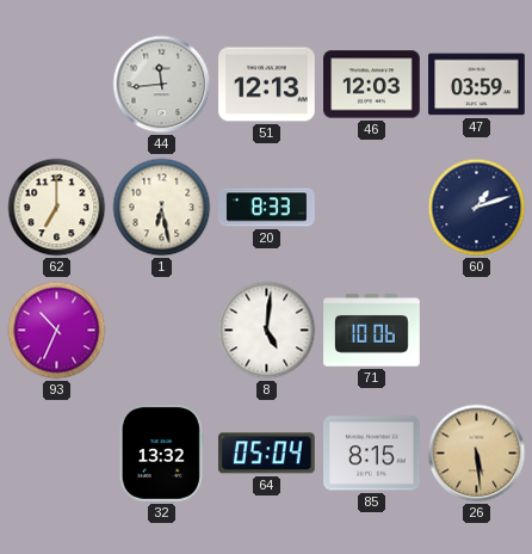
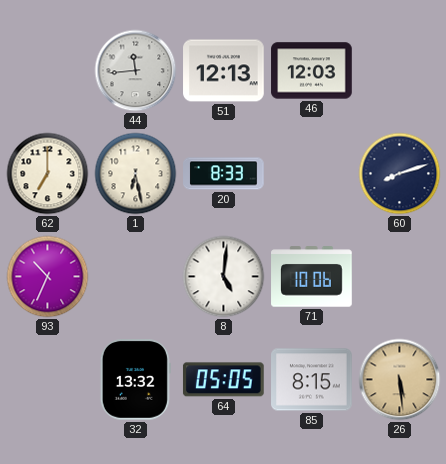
47: 03:59 -> none
60: 1:12 -> 8:12
64: 05:04 -> 05:05
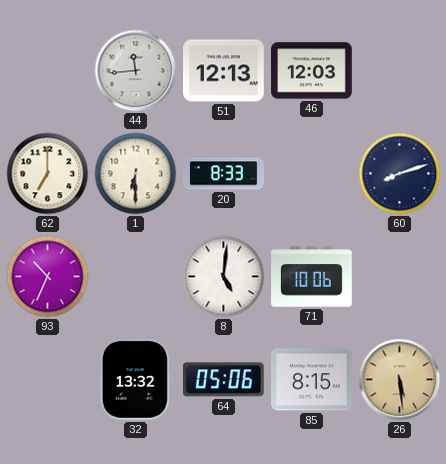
1: 6:28 -> 6:30
64: 05:05 -> 05:06
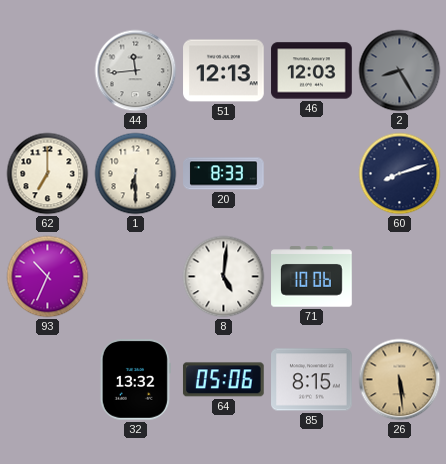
2: none -> 8:25
